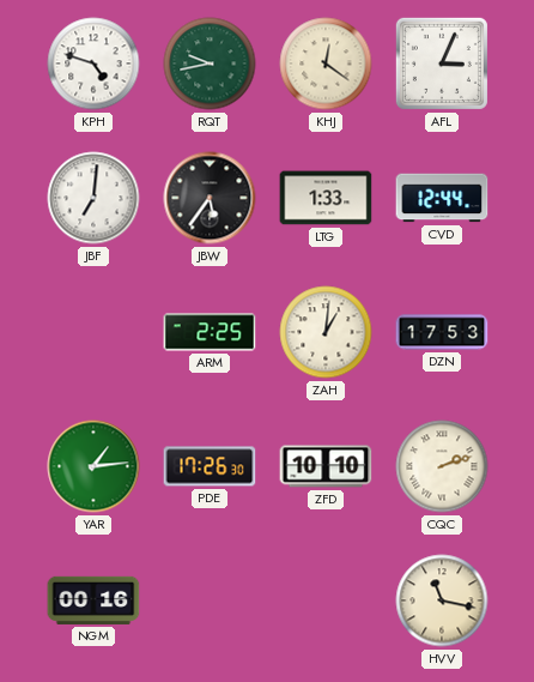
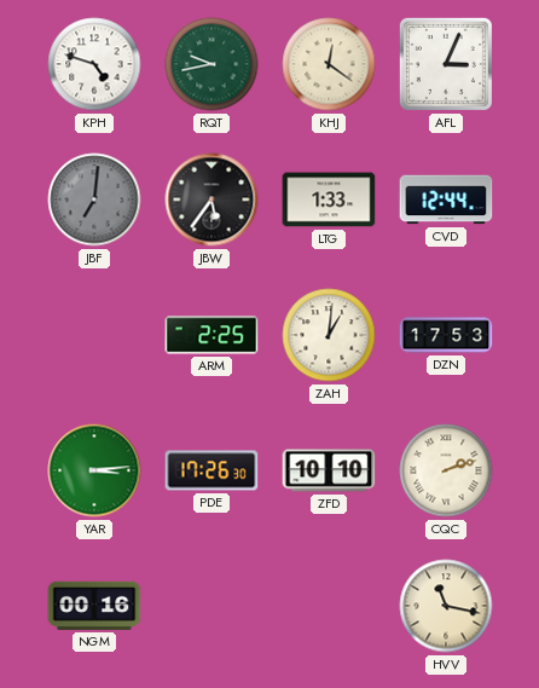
JBF dial: white -> grey
YAR: 1:14 -> 3:14
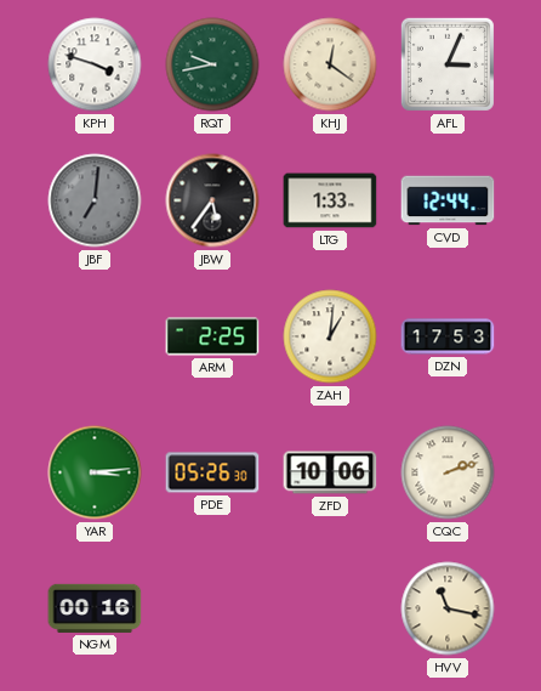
KPH: 4:48 -> 3:48
PDE: 17:26 -> 05:26
ZFD: 10:10 -> 10:06
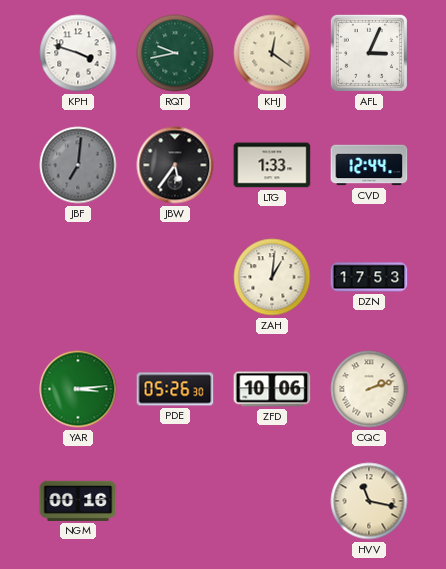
ARM: 2:25 -> none
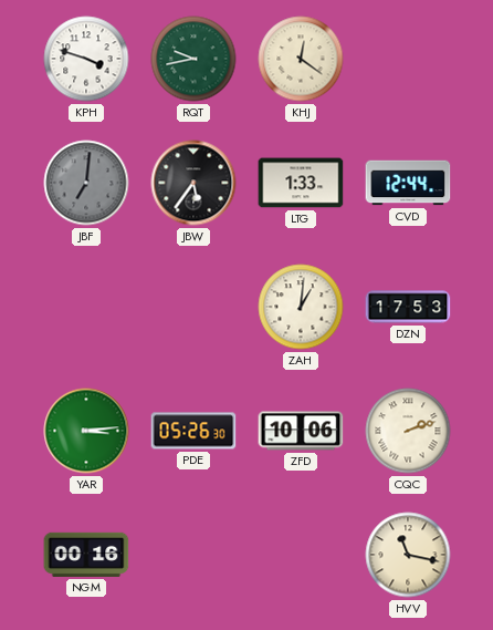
AFL: 3:04 -> none
